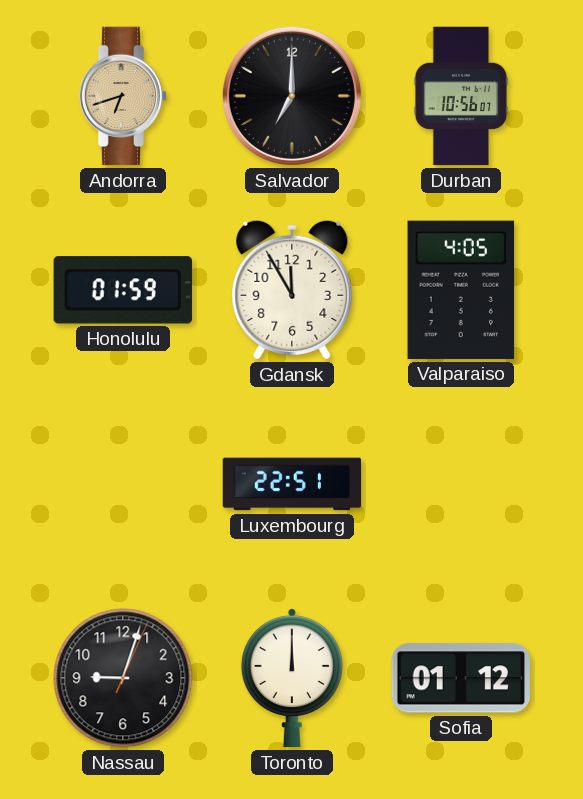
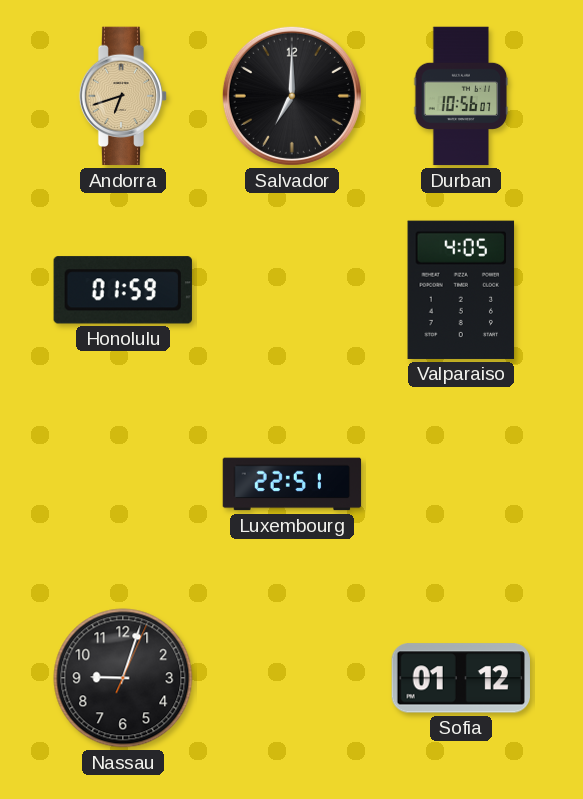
Gdansk: 11:55 -> none
Toronto: 12:00 -> none
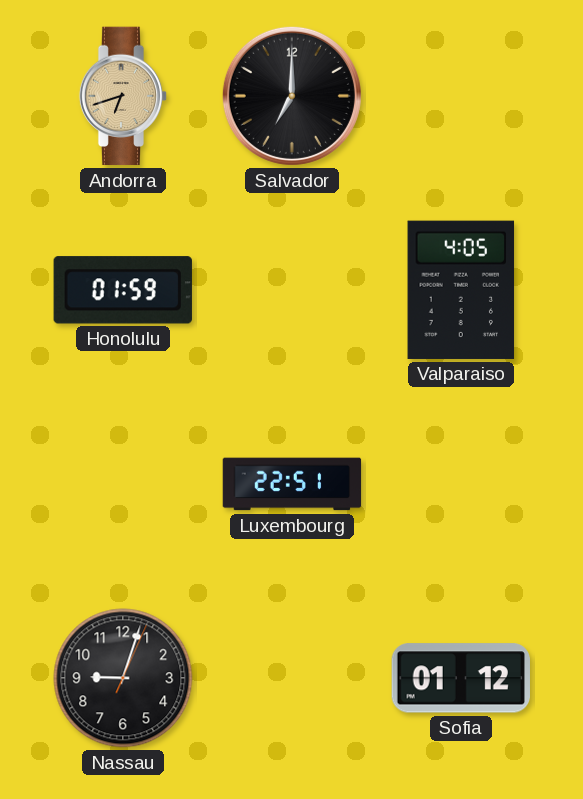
Durban: 10:56 -> none
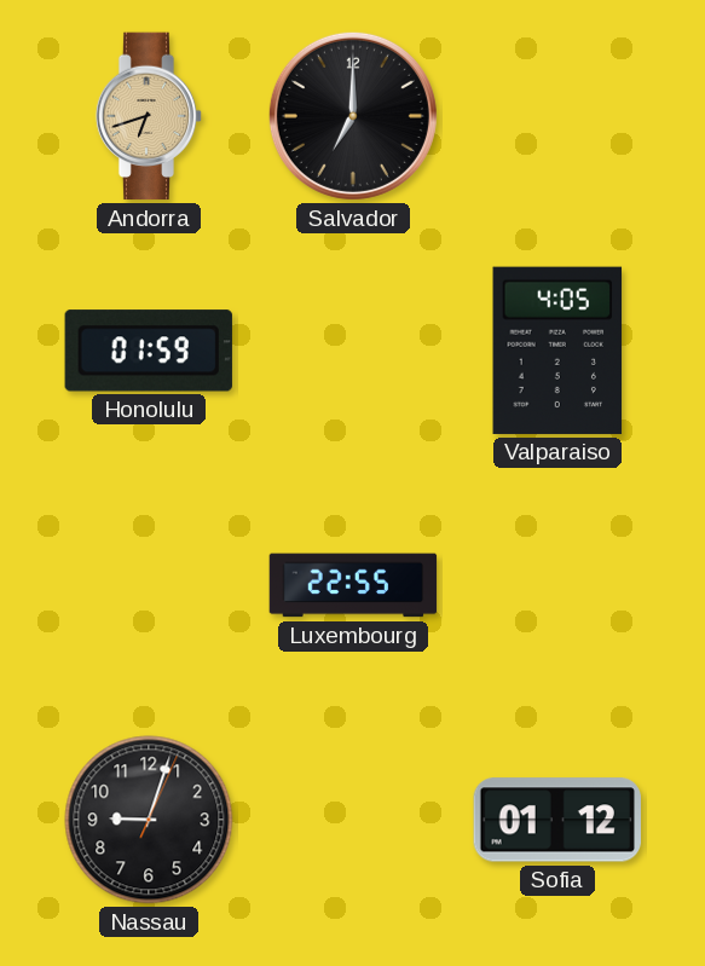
Luxembourg: 22:51 -> 22:55
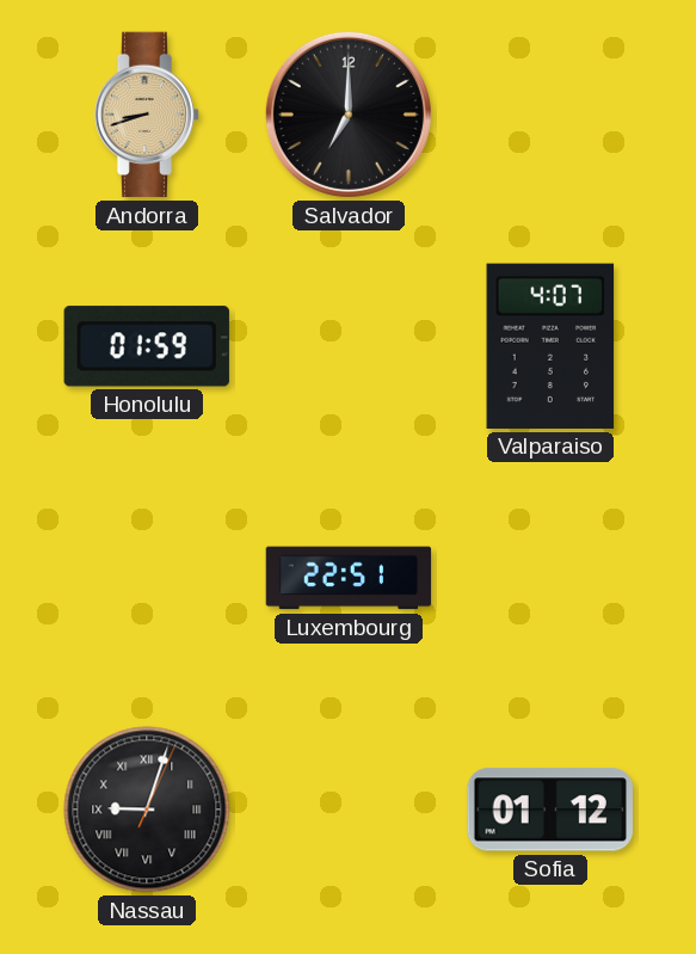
Andorra: 6:42 -> 8:42
Valparaiso: 4:05 -> 4:07
Luxembourg: 22:55 -> 22:51
Nassau numerals: Arabic -> Roman
